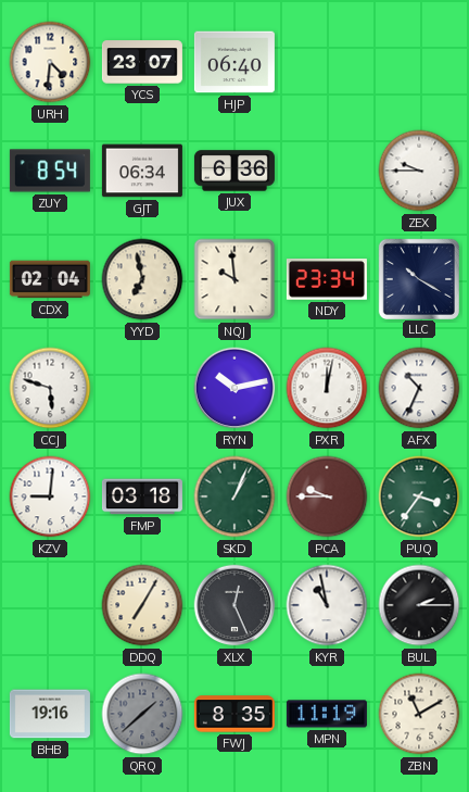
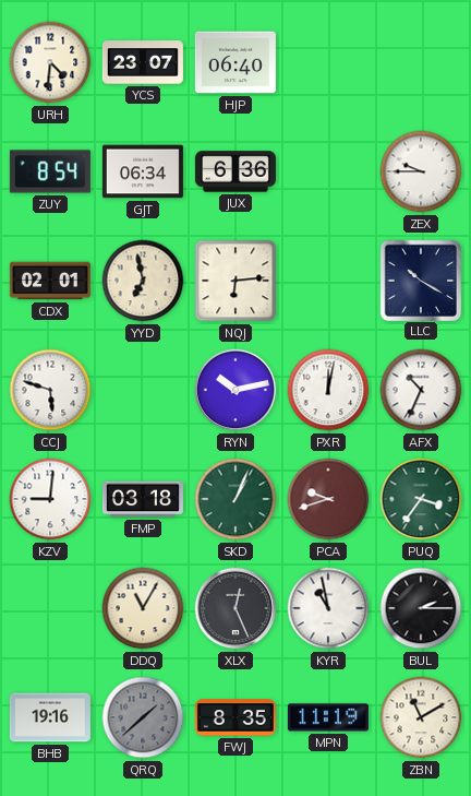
CDX: 02:04 -> 02:01
NQJ: 9:59 -> 6:14
NDY: 23:34 -> none
PCA: 9:45 -> 9:42
DDQ: 7:05 -> 11:05
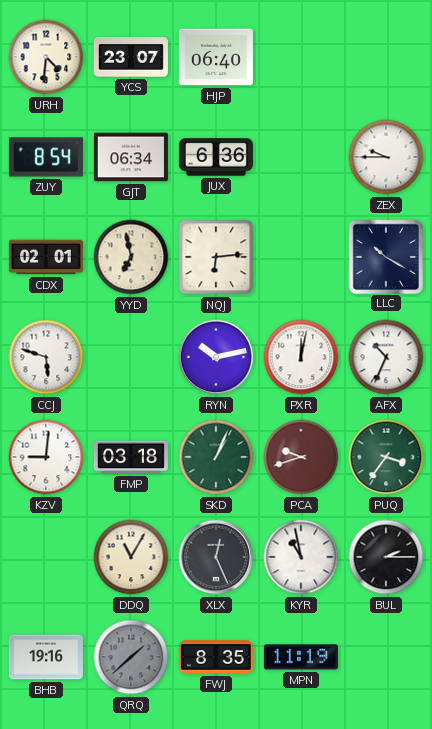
ZBN: 11:10 -> none
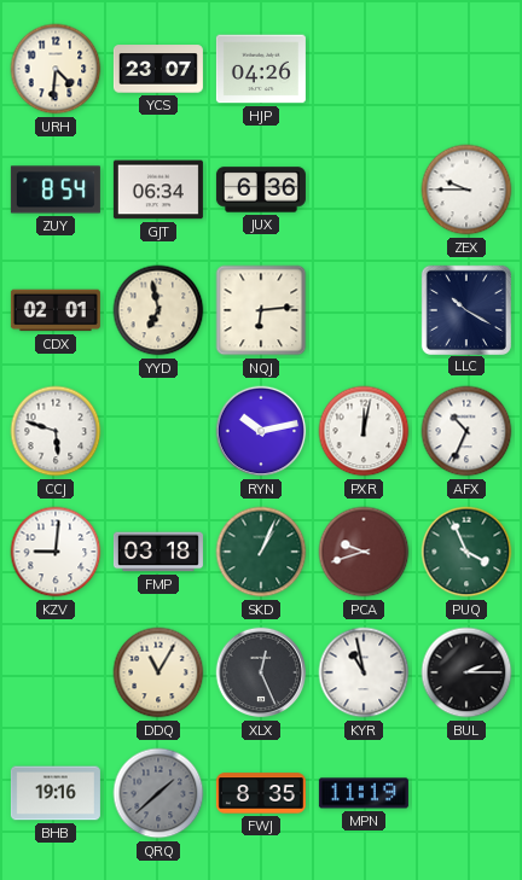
HJP: 06:40 -> 04:26
PUQ: 3:36 -> 3:56
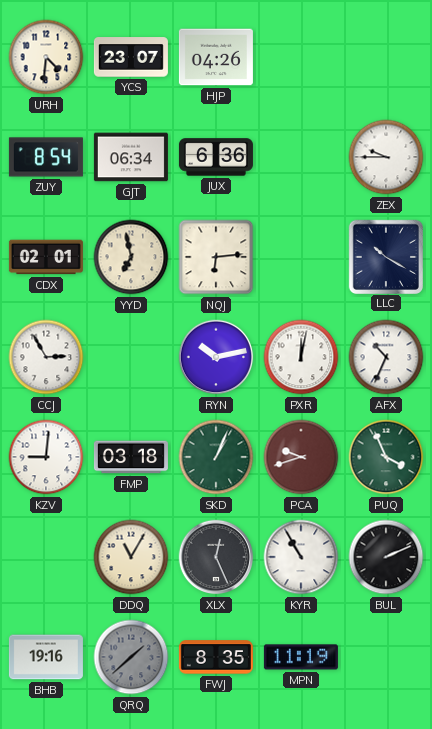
CCJ: 5:48 -> 2:55
KYR: 10:58 -> 10:55
BUL: 2:15 -> 2:11
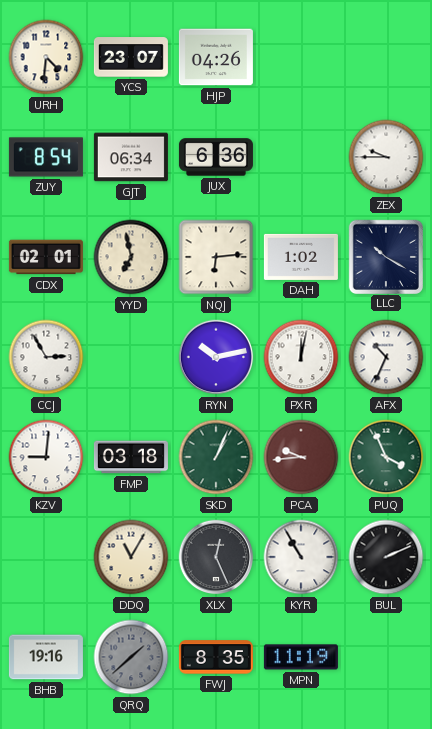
DAH: none -> 1:02
PCA: 9:42 -> 9:44
